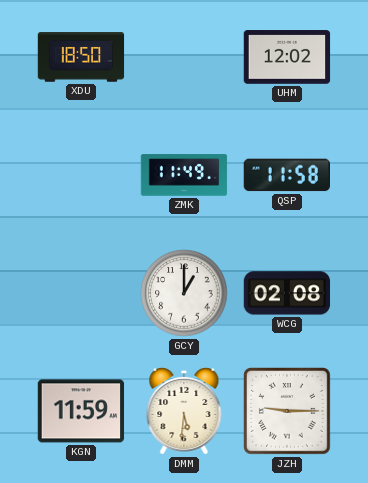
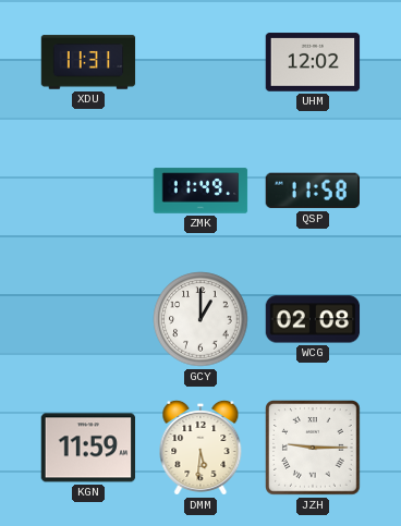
XDU: 18:50 -> 11:31
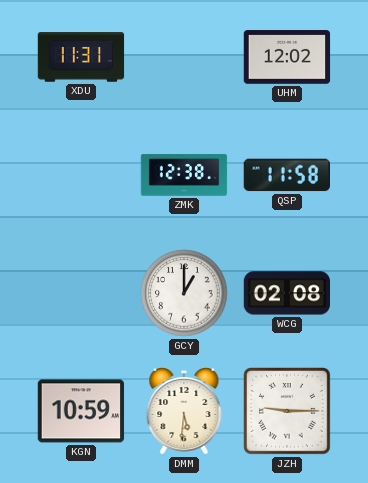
ZMK: 11:49 -> 12:38
KGN: 11:59 -> 10:59
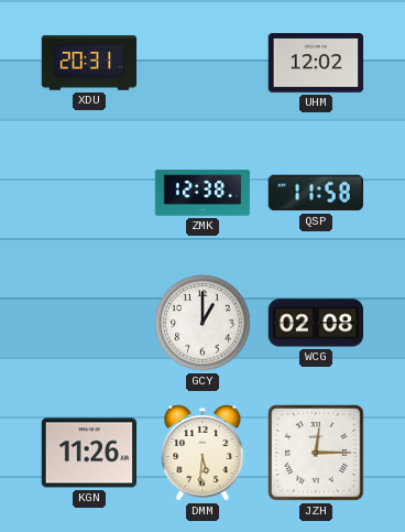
XDU: 11:31 -> 20:31
KGN: 10:59 -> 11:26
JZH: 9:15 -> 12:15
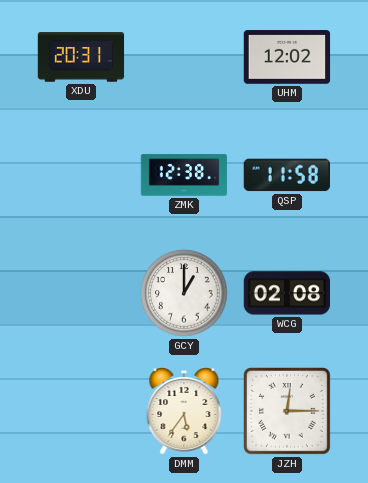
KGN: 11:26 -> none
DMM: 5:31 -> 5:36
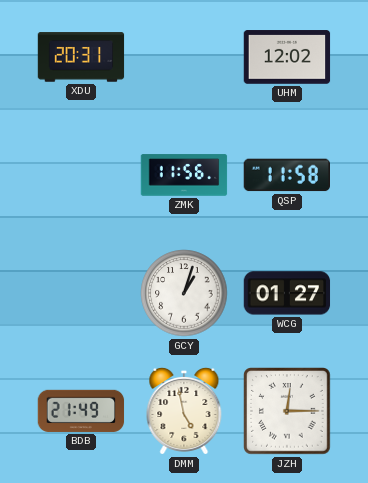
ZMK: 12:38 -> 11:56
GCY: 1:00 -> 1:03
WCG: 02:08 -> 01:27
BDB: none -> 21:49
DMM: 5:36 -> 4:58
